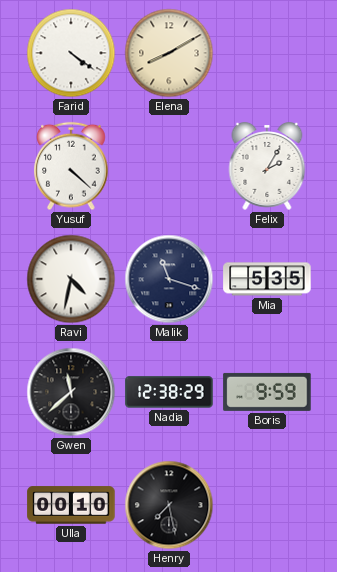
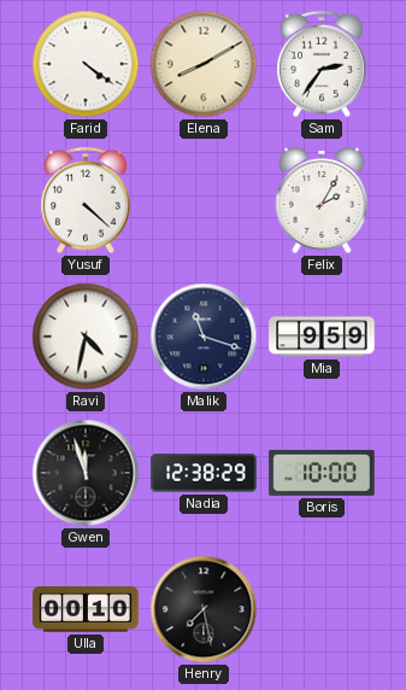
Sam: none -> 2:36
Mia: 5:35 -> 9:59
Gwen: 11:38 -> 11:57
Boris: 9:59 -> 10:00
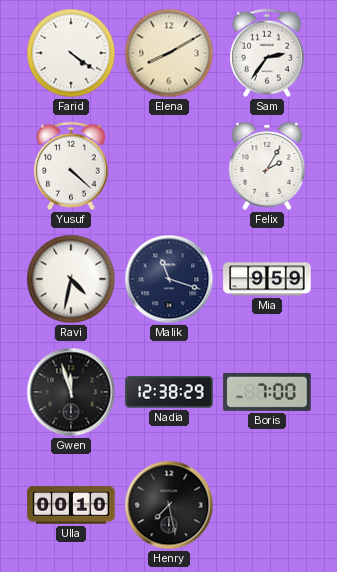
Boris: 10:00 -> 7:00
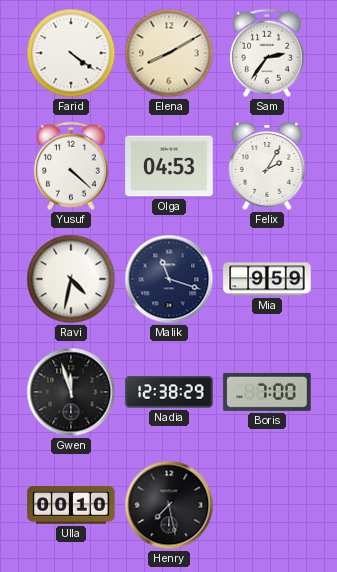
Olga: none -> 04:53
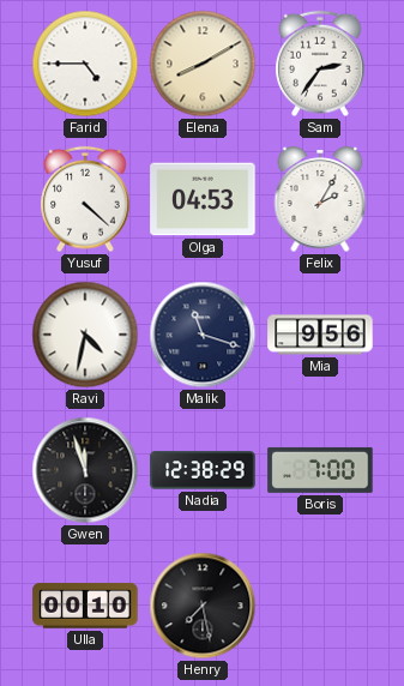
Farid: 4:21 -> 4:45
Mia: 9:59 -> 9:56
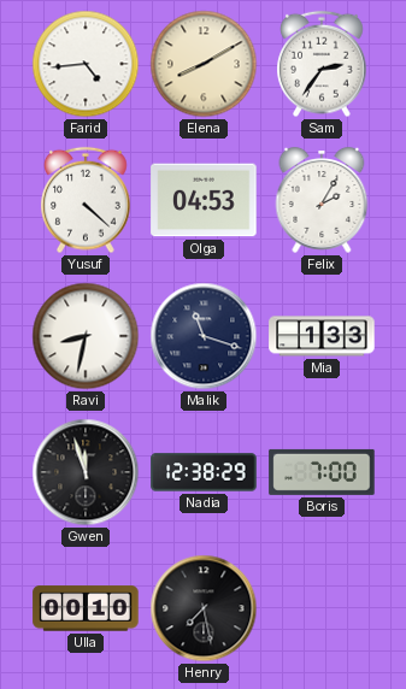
Farid: 4:45 -> 4:44
Ravi: 4:32 -> 8:32
Mia: 9:56 -> 1:33
